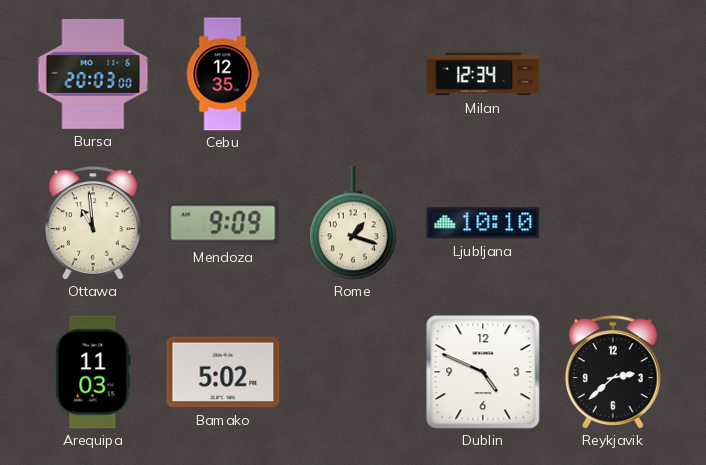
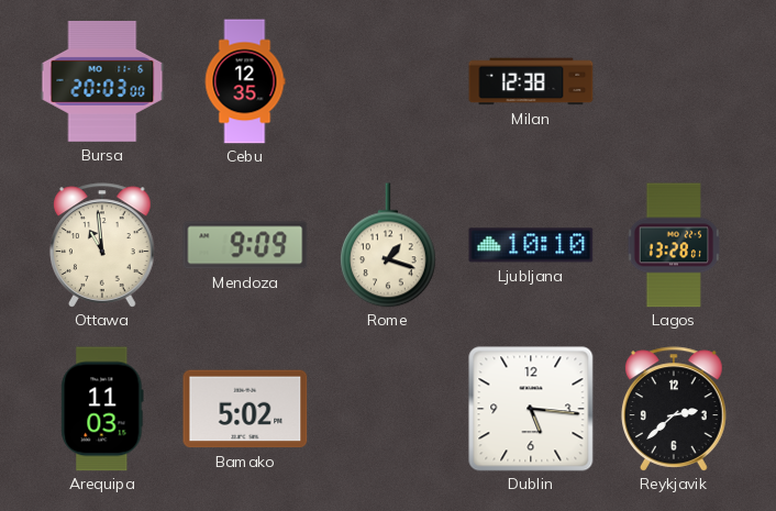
Milan: 12:34 -> 12:38
Lagos: none -> 13:28
Dublin: 4:49 -> 5:16
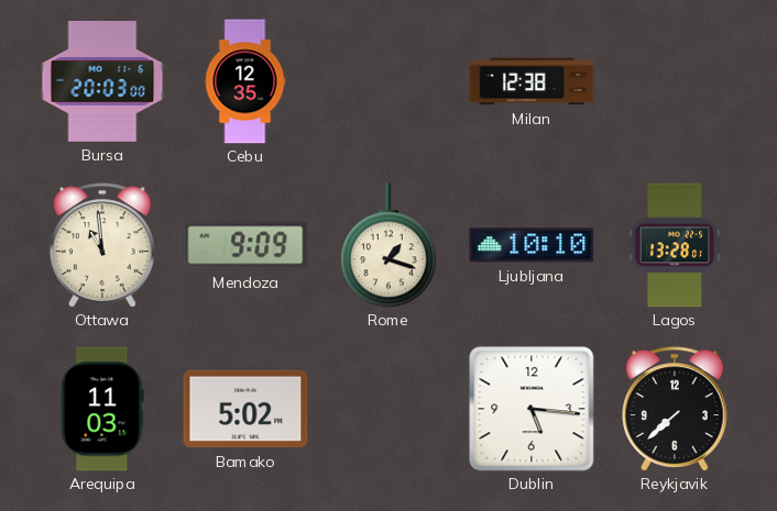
Reykjavik: 2:38 -> 7:38
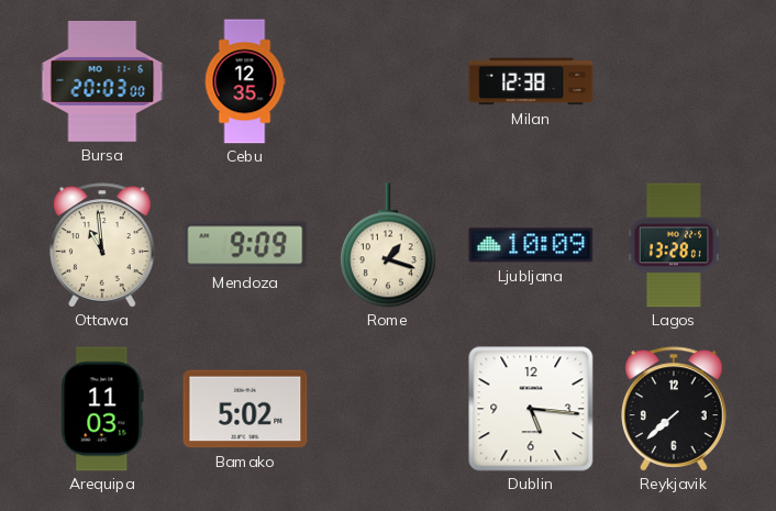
Ljubljana: 10:10 -> 10:09
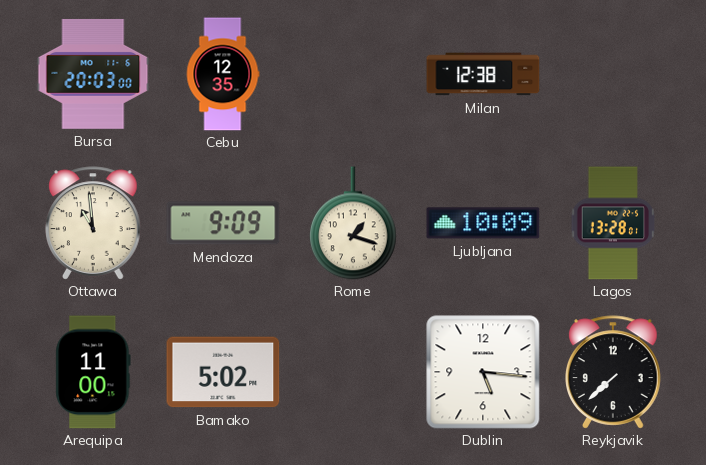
Arequipa: 11:03 -> 11:00
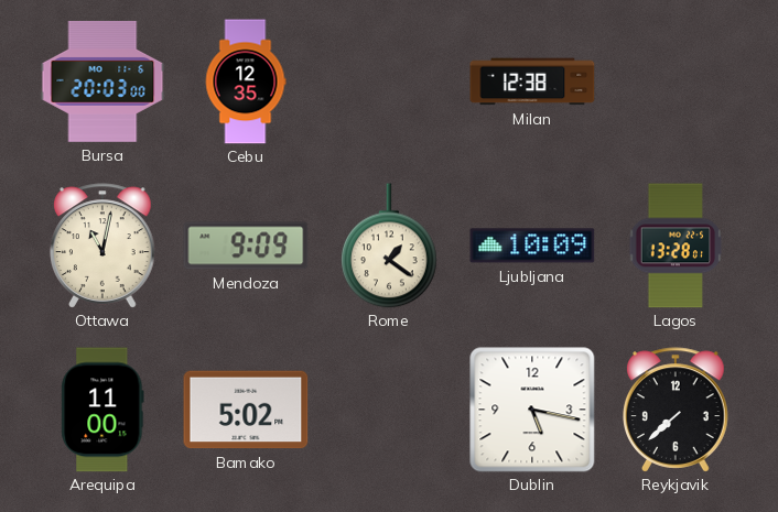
Ottawa: 10:59 -> 11:02
Rome: 1:18 -> 1:21
Dublin: 5:16 -> 5:17
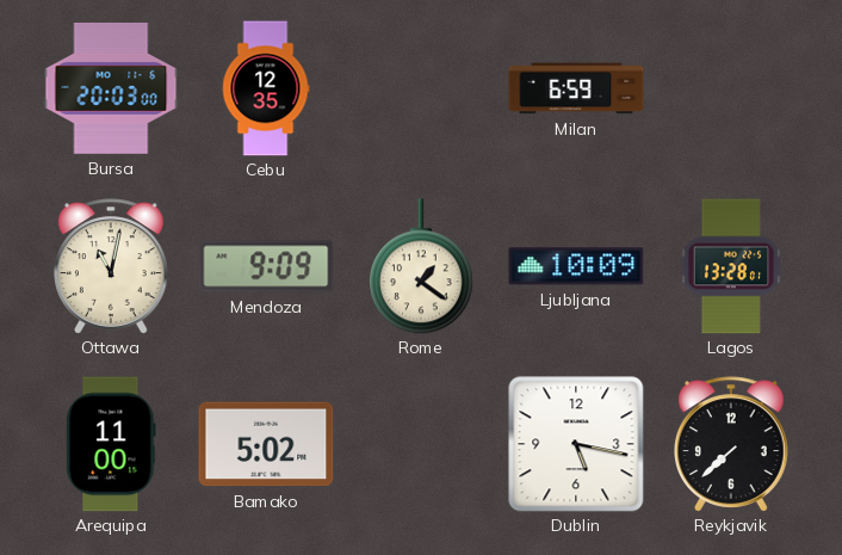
Milan: 12:38 -> 6:59
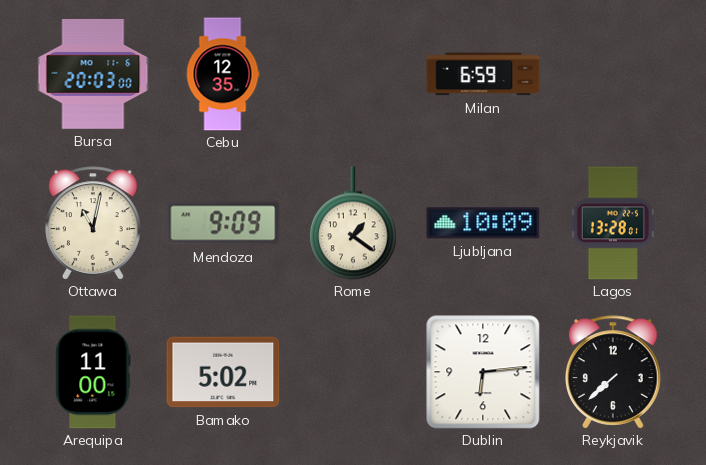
Dublin: 5:17 -> 6:14
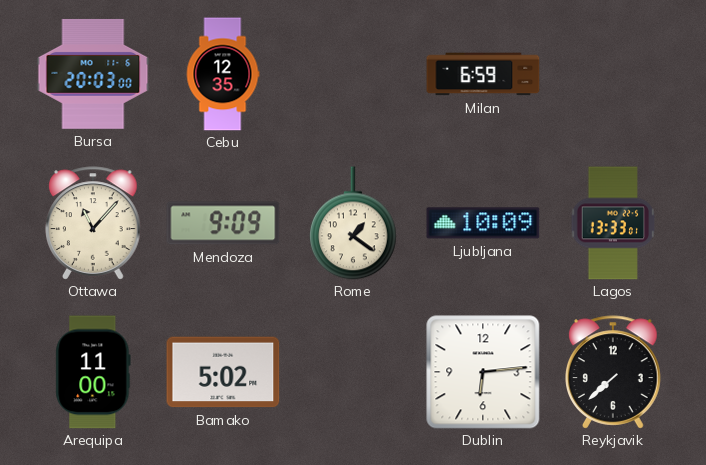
Ottawa: 11:02 -> 11:07
Lagos: 13:28 -> 13:33
